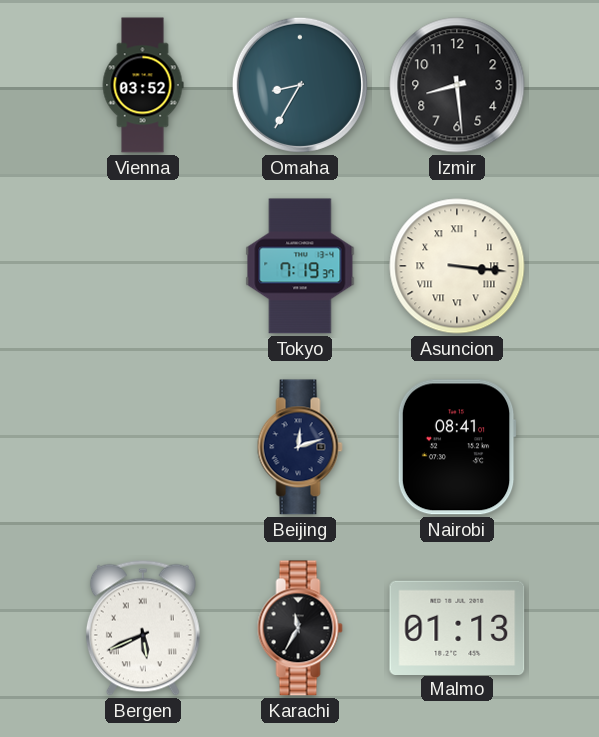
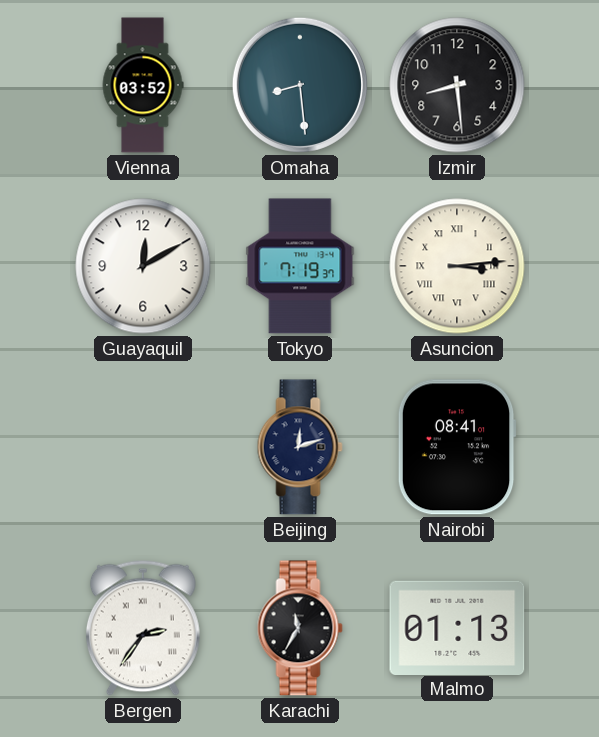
Omaha: 8:35 -> 8:29
Guayaquil: none -> 12:10
Asuncion: 3:16 -> 3:14
Bergen: 5:41 -> 2:36
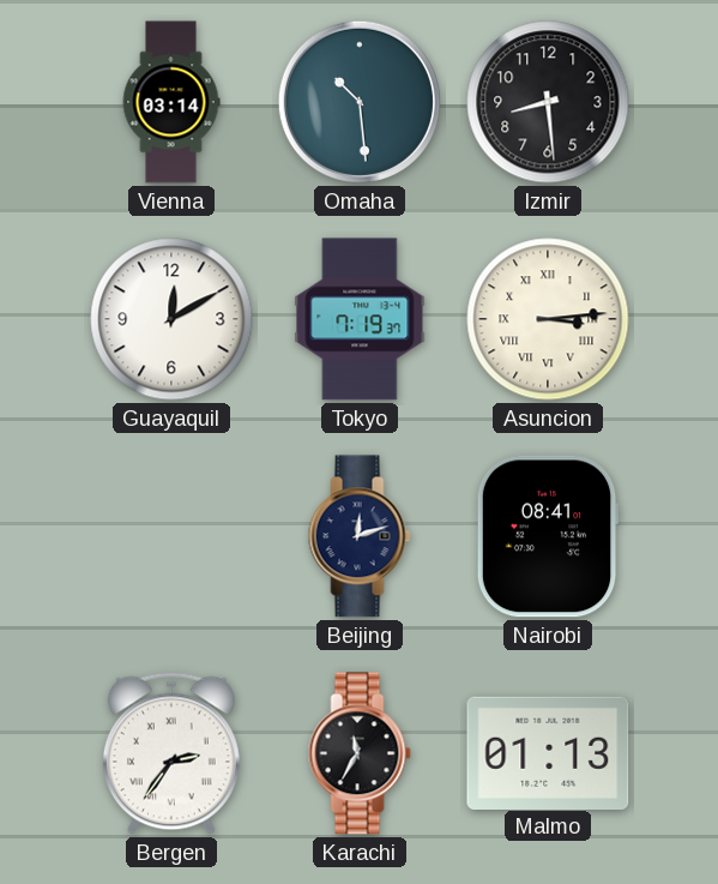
Vienna: 03:52 -> 03:14
Omaha: 8:29 -> 10:29
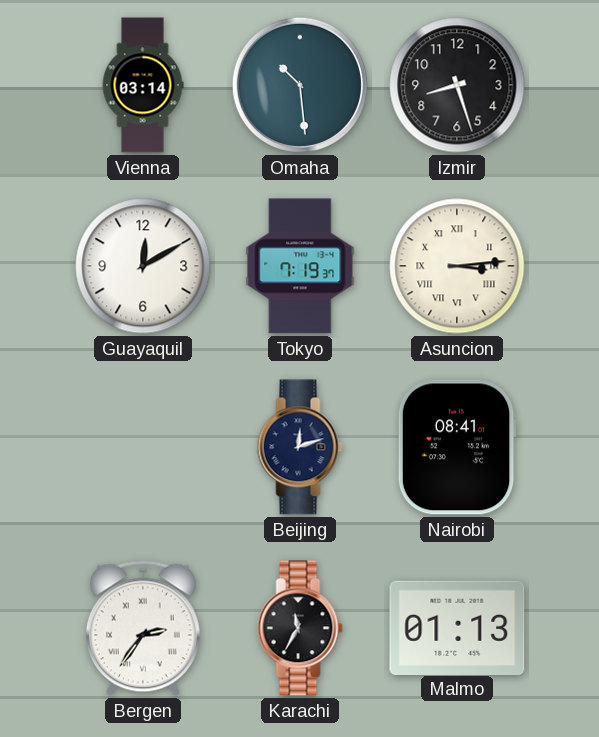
Izmir: 8:29 -> 8:27
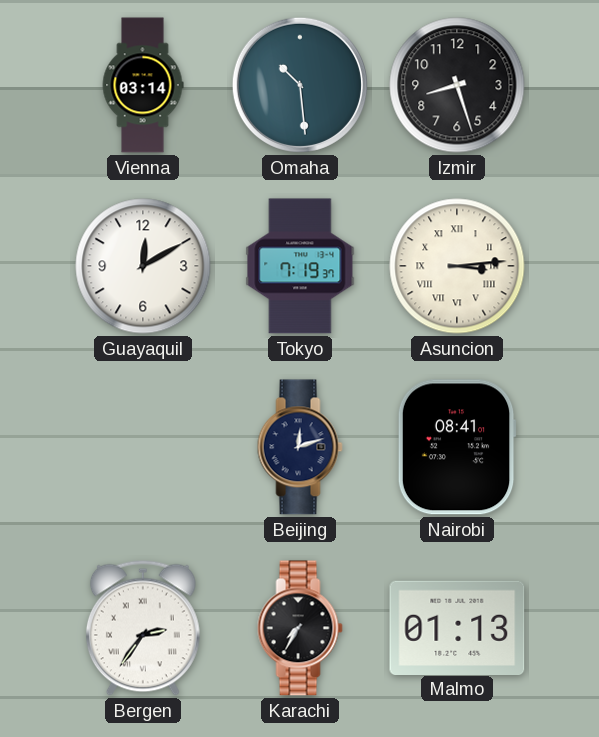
Karachi: 11:35 -> 7:35
